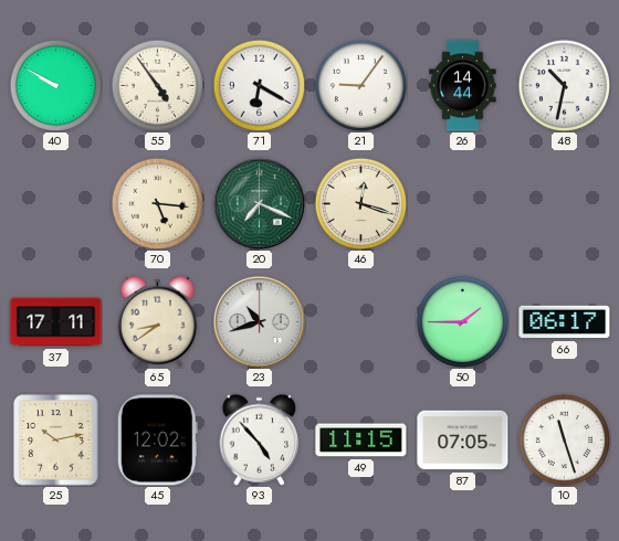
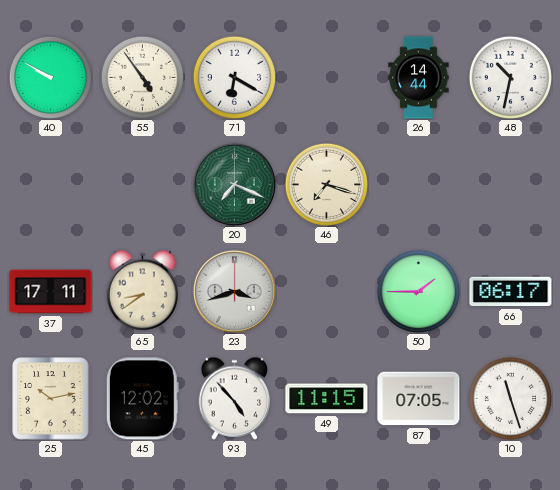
21: 9:06 -> none
70: 5:16 -> none
46: 12:18 -> 7:18
23: 10:42 -> 3:42
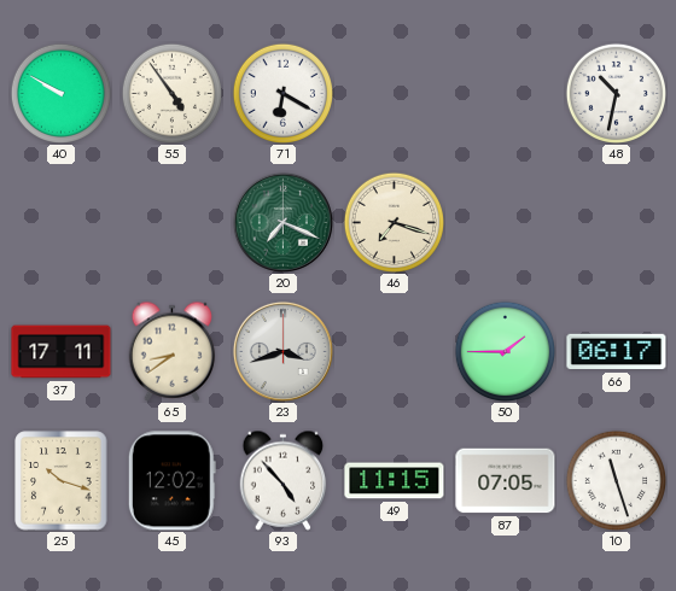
26: 14:44 -> none
25: 10:13 -> 10:18
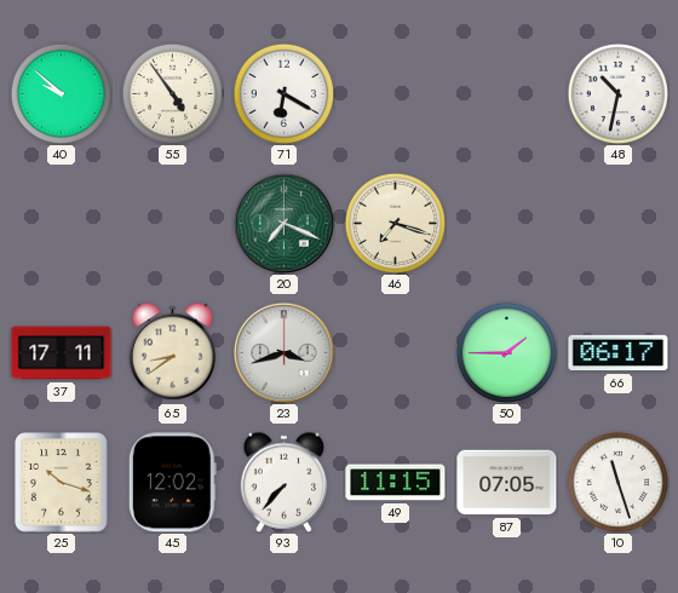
40: 9:50 -> 9:52
93: 4:53 -> 7:37
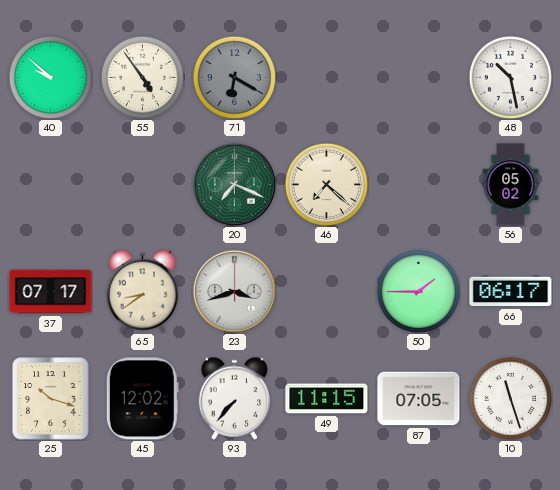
71 dial: white -> grey
48: 10:32 -> 10:28
46: 7:18 -> 7:22
56: none -> 05:02
37: 17:11 -> 07:17
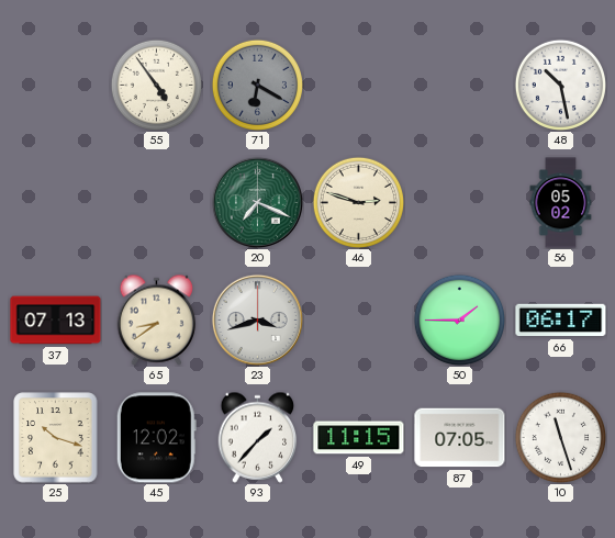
40: 9:52 -> none
46: 7:22 -> 2:48
37: 07:17 -> 07:13
93: 7:37 -> 1:37
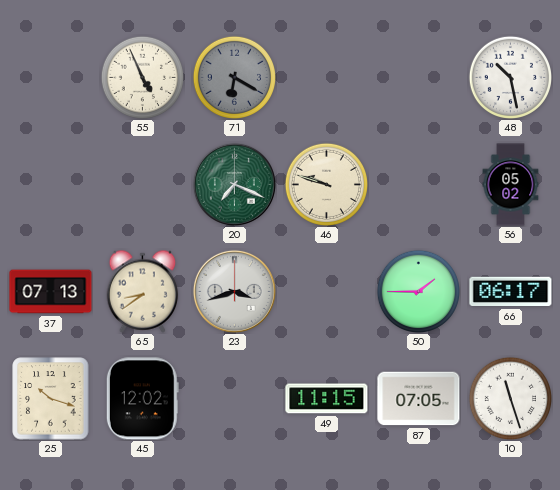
55: 4:54 -> 4:56
46: 2:48 -> 9:48
93: 1:37 -> none
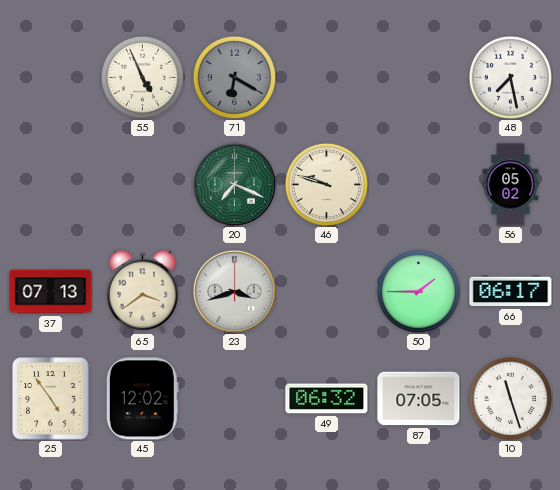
48: 10:28 -> 7:28
65: 8:39 -> 3:39
25: 10:18 -> 4:54
49: 11:15 -> 06:32
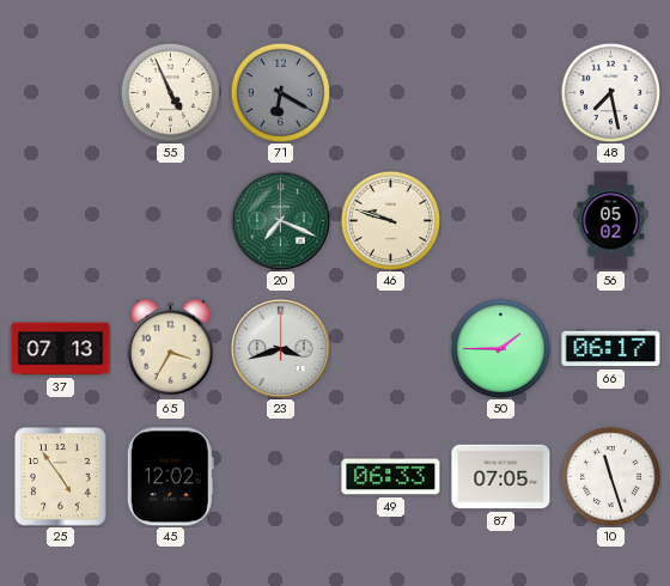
65: 3:39 -> 3:35
49: 06:32 -> 06:33
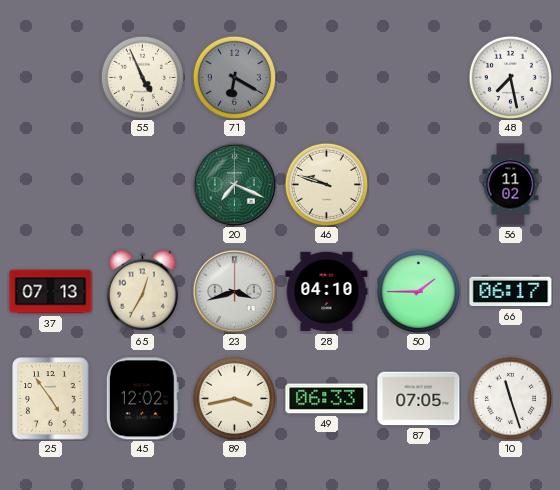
56: 05:02 -> 11:02
65: 3:35 -> 12:35
28: none -> 04:10
89: none -> 3:43
